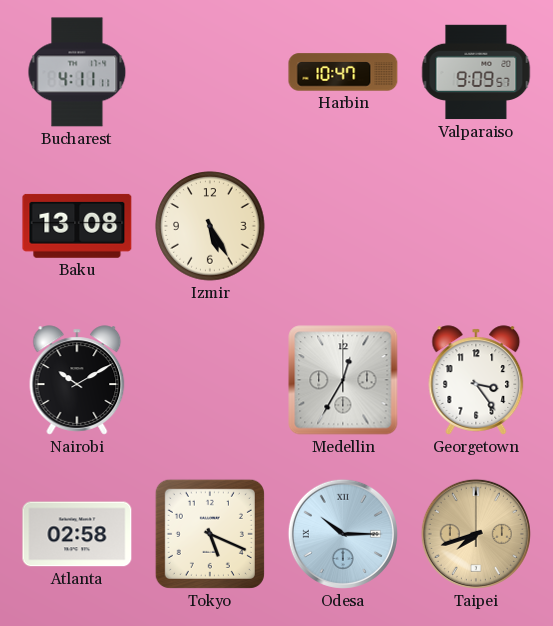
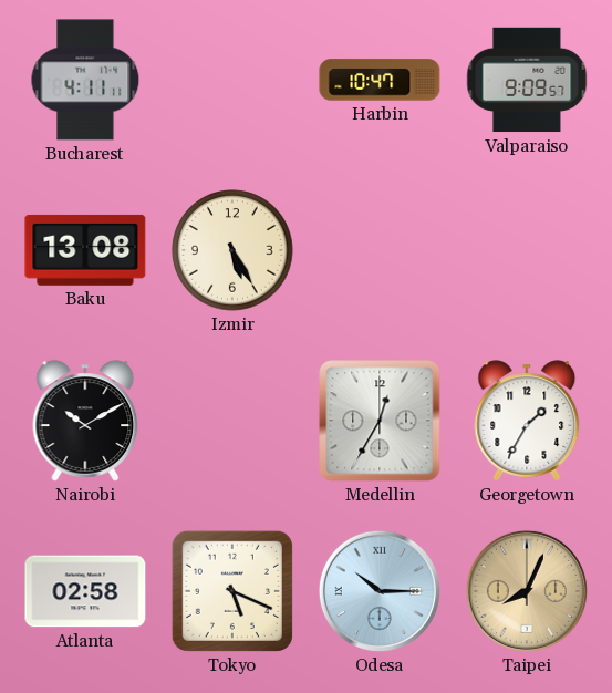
Georgetown: 3:24 -> 1:35
Taipei: 7:42 -> 8:04
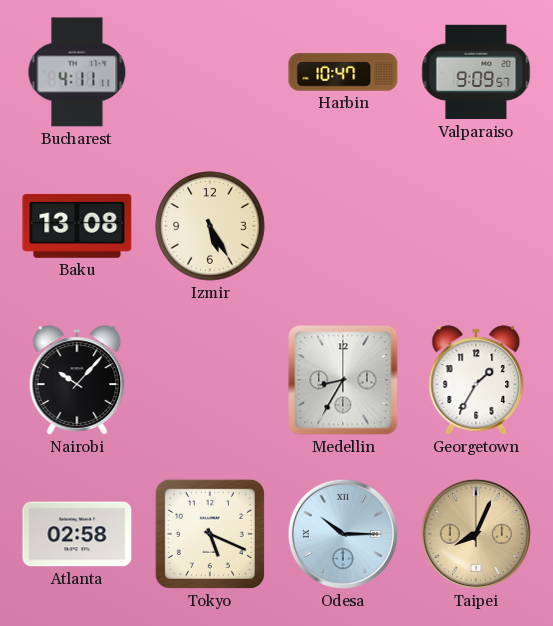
Nairobi: 10:10 -> 10:07
Medellin: 12:35 -> 8:35
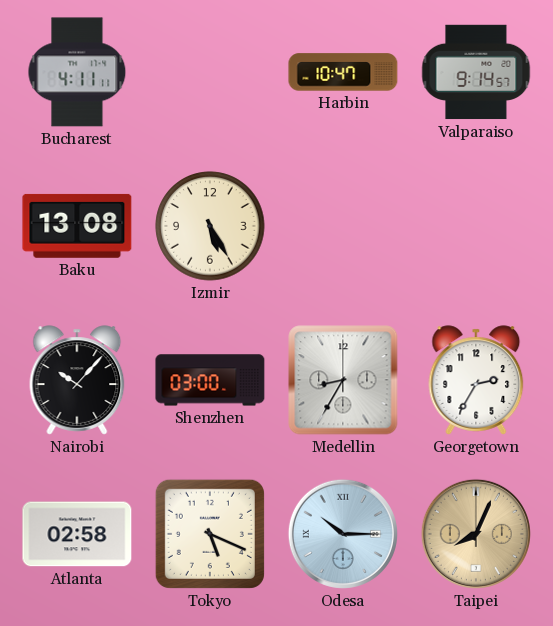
Valparaiso: 9:09 -> 9:14
Shenzhen: none -> 03:00
Georgetown: 1:35 -> 2:35
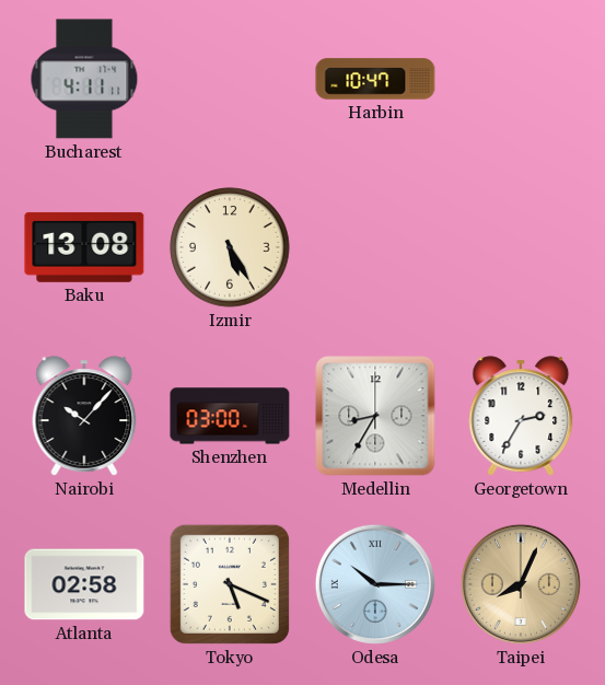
Valparaiso: 9:14 -> none
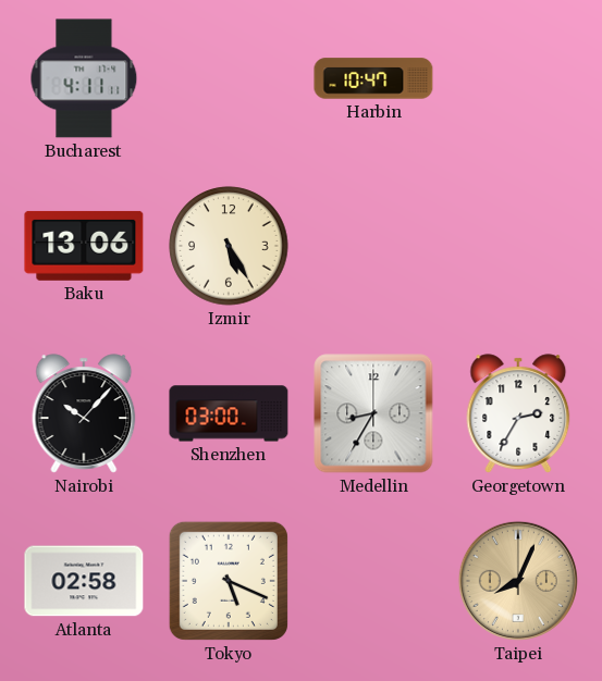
Baku: 13:08 -> 13:06
Odesa: 10:15 -> none
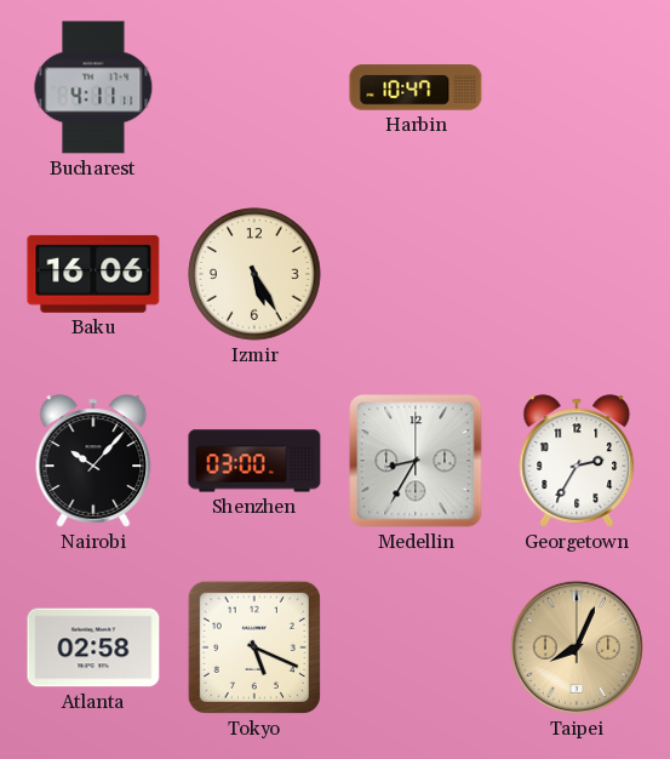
Baku: 13:06 -> 16:06
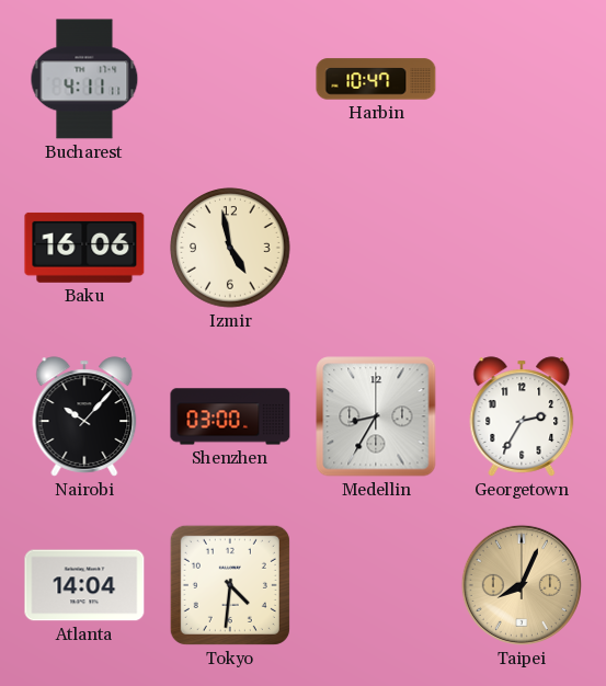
Izmir: 5:25 -> 4:58
Atlanta: 02:58 -> 14:04
Tokyo: 5:19 -> 4:31
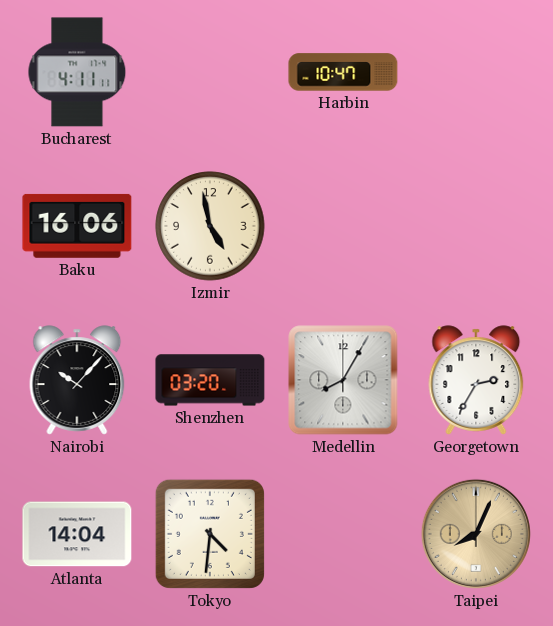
Shenzhen: 03:00 -> 03:20
Medellin: 8:35 -> 8:05
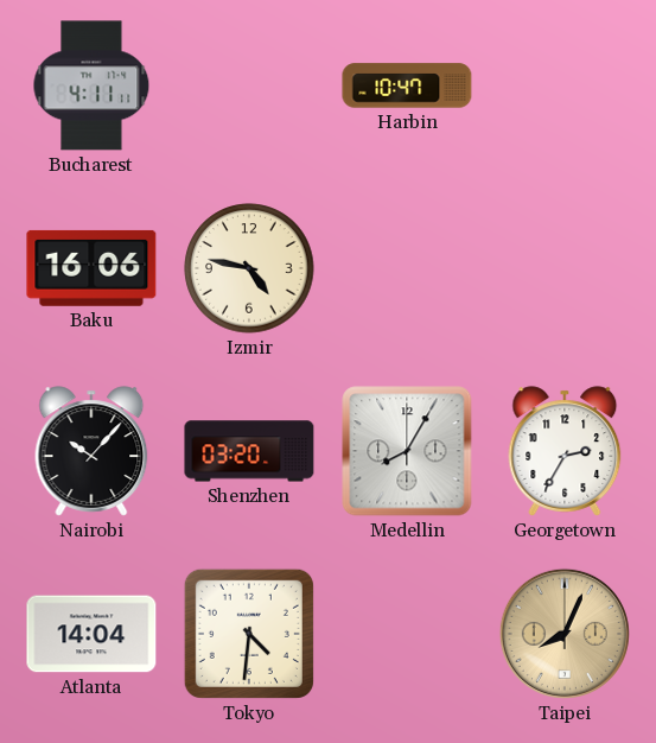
Izmir: 4:58 -> 4:47
